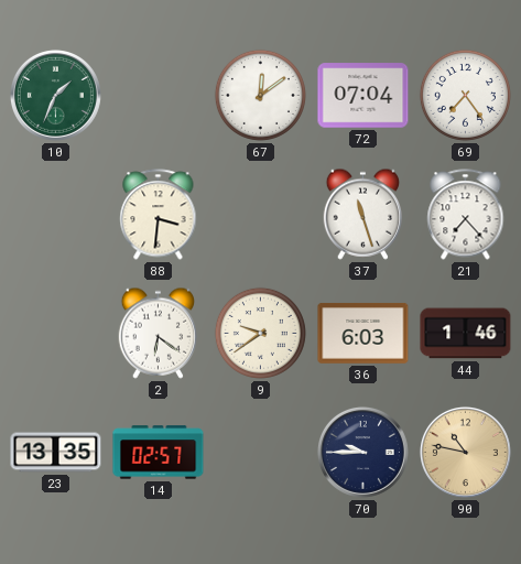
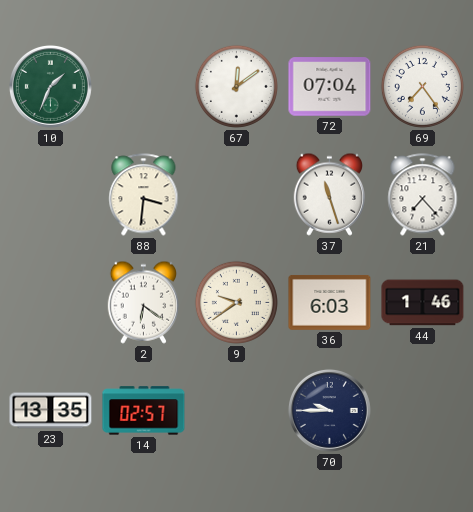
90: 10:47 -> none
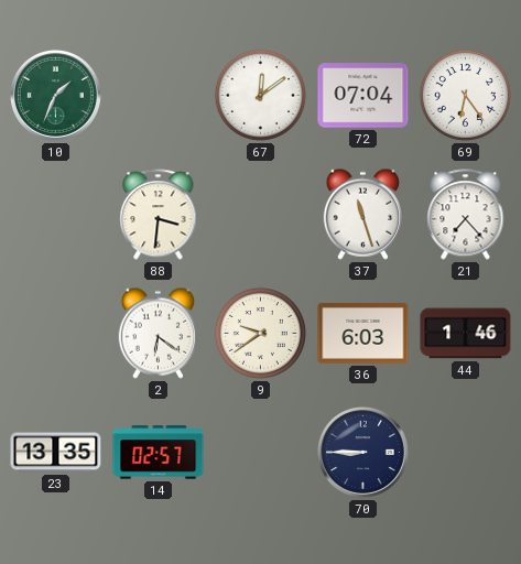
69: 7:24 -> 6:24
70: 9:45 -> 8:45
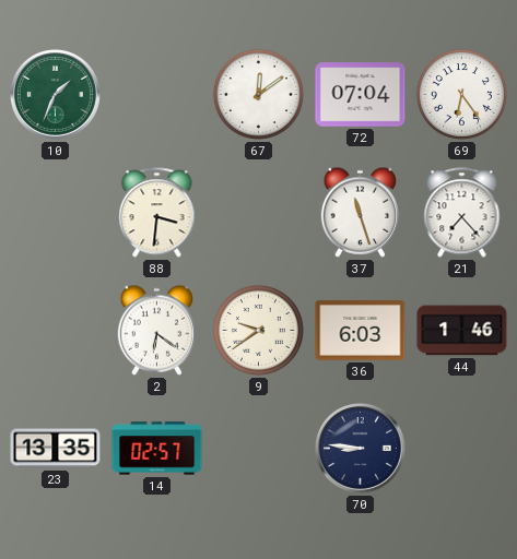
70: 8:45 -> 8:46
